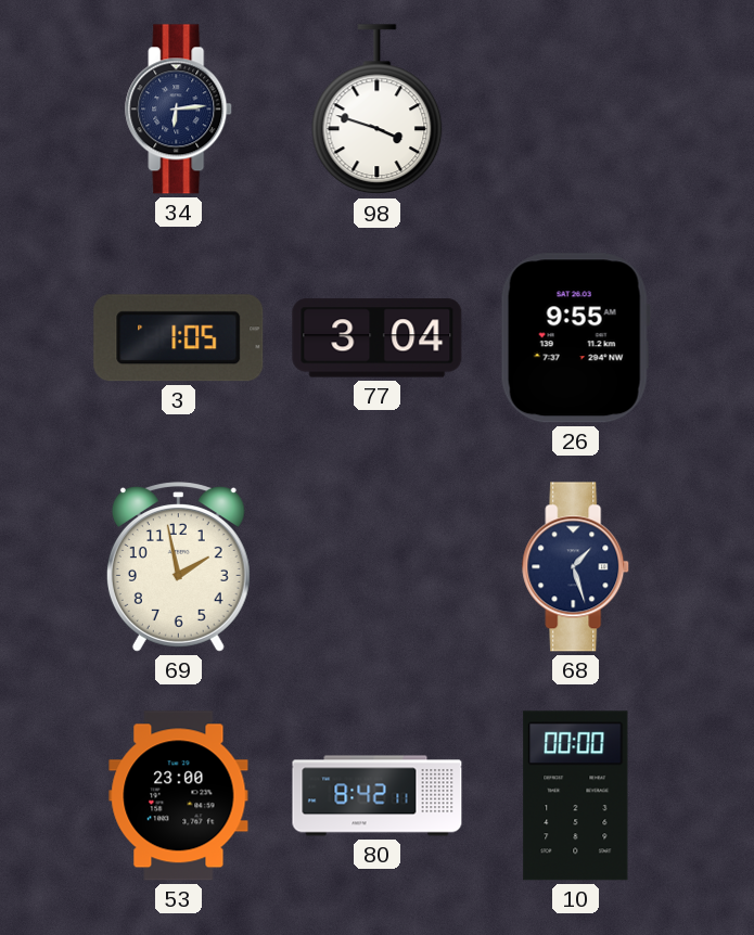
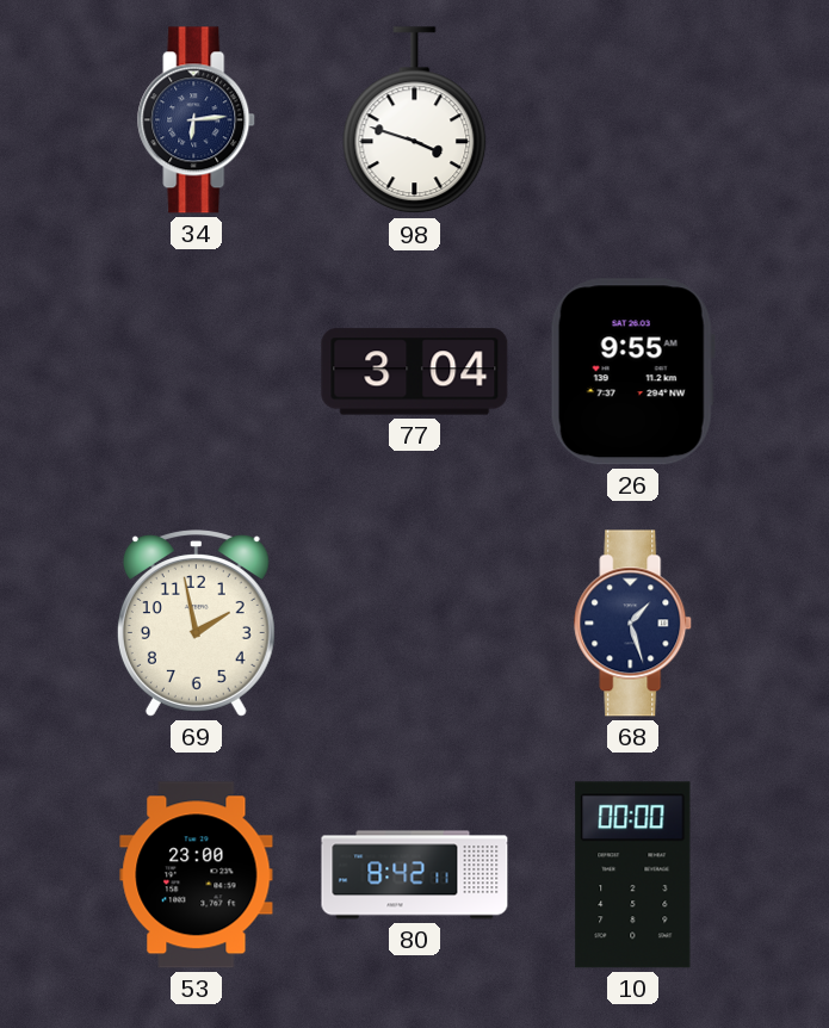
3: 1:05 -> none
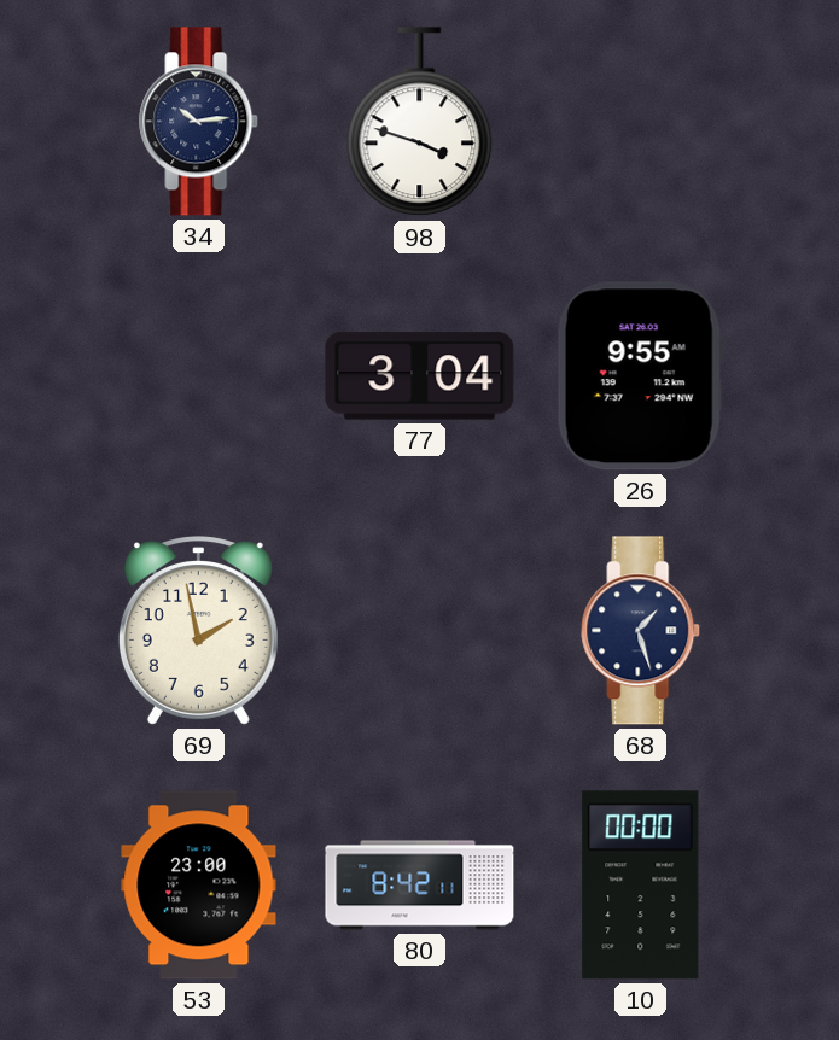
34: 6:14 -> 10:14
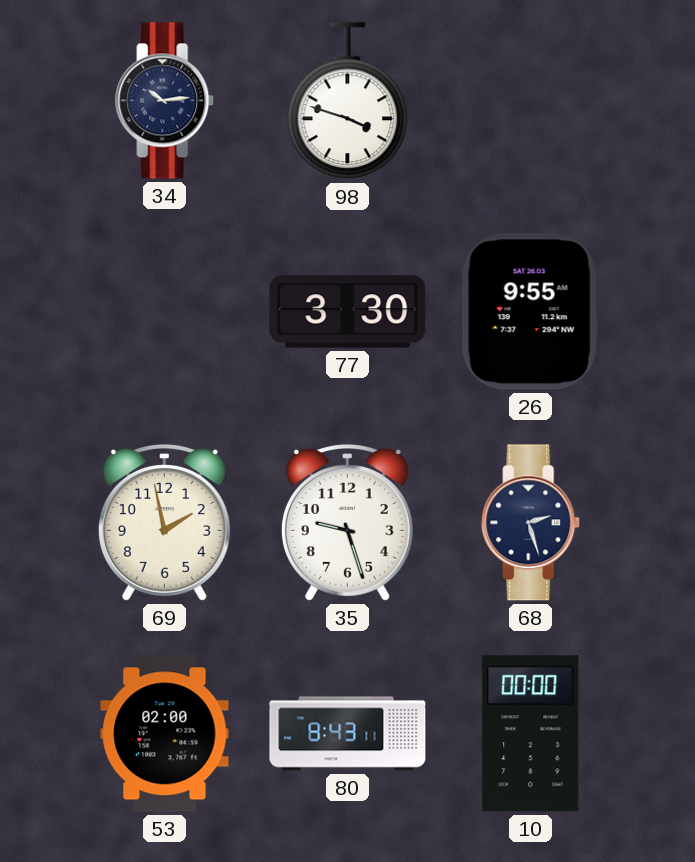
77: 3:04 -> 3:30
35: none -> 9:27
68: 1:27 -> 2:27
53: 23:00 -> 02:00
80: 8:42 -> 8:43
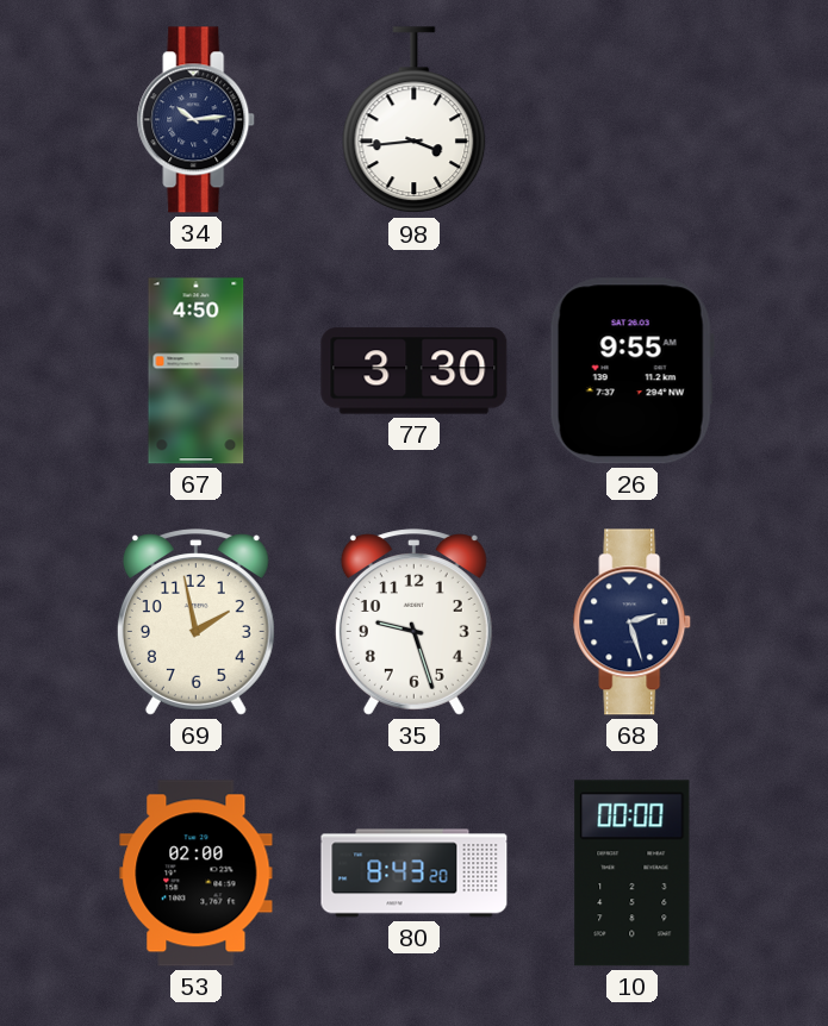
98: 3:48 -> 3:44
67: none -> 4:50
80: 8:43:11 -> 8:43:20
